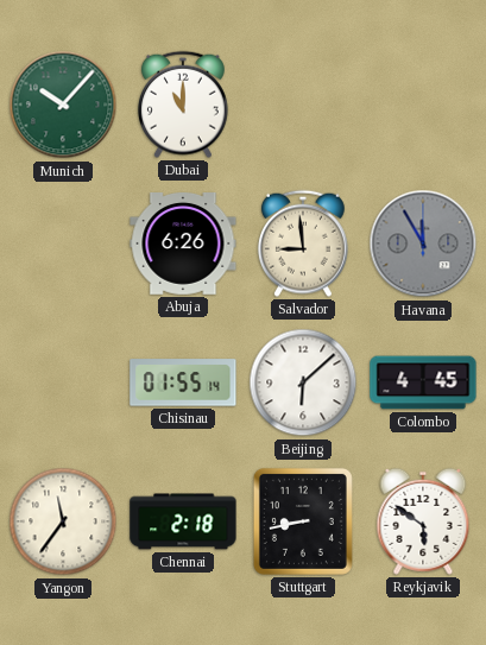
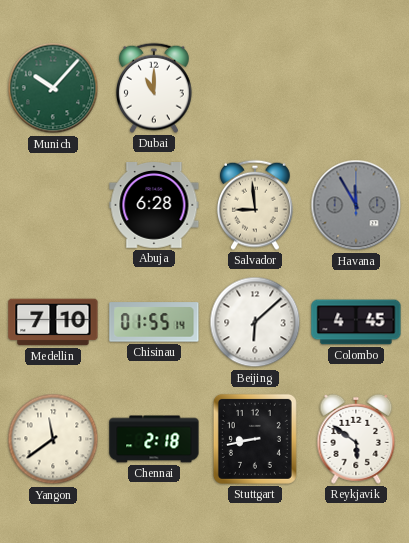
Abuja: 6:26 -> 6:28
Medellin: none -> 7:10
Yangon: 11:36 -> 11:39
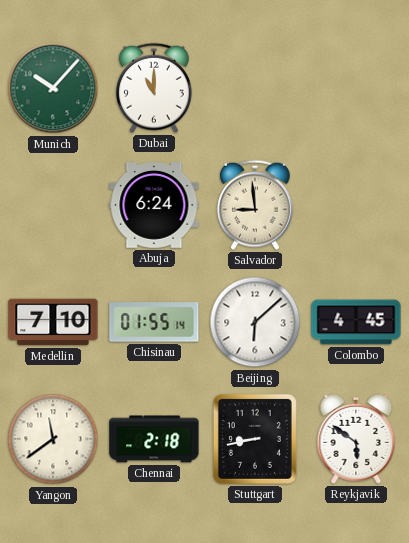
Abuja: 6:28 -> 6:24
Havana: 11:55 -> none
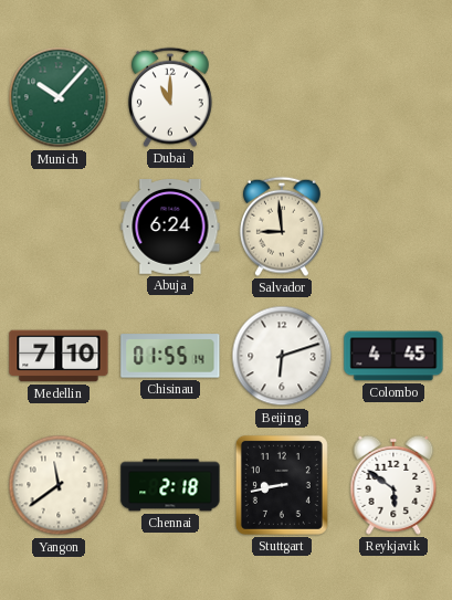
Beijing: 6:08 -> 6:12
